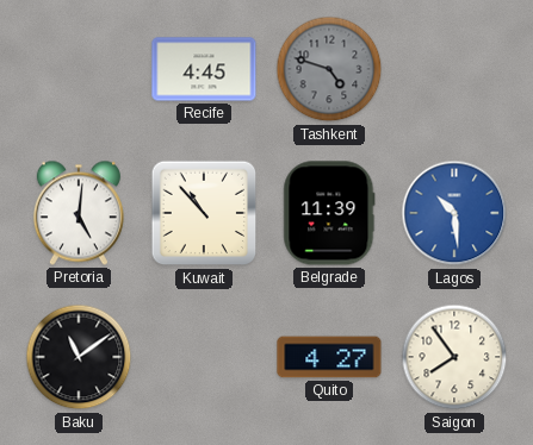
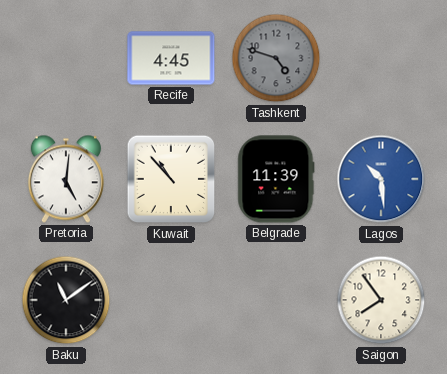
Quito: 4:27 -> none
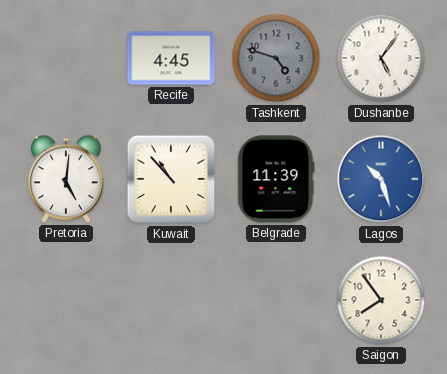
Dushanbe: none -> 5:06
Lagos: 10:29 -> 10:27
Baku: 11:09 -> none
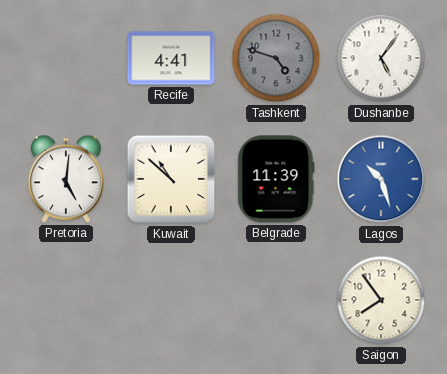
Recife: 4:45 -> 4:41
Kuwait: 10:53 -> 10:52
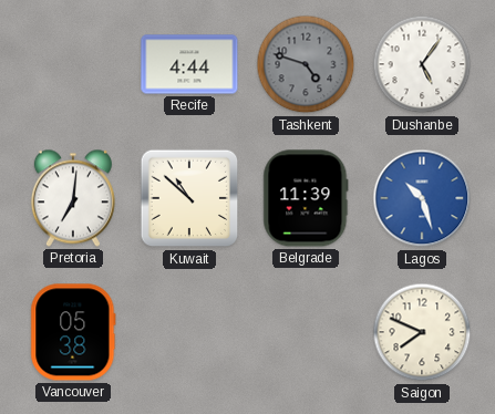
Recife: 4:41 -> 4:44
Pretoria: 5:01 -> 7:01
Vancouver: none -> 05:38
Saigon: 7:54 -> 7:49
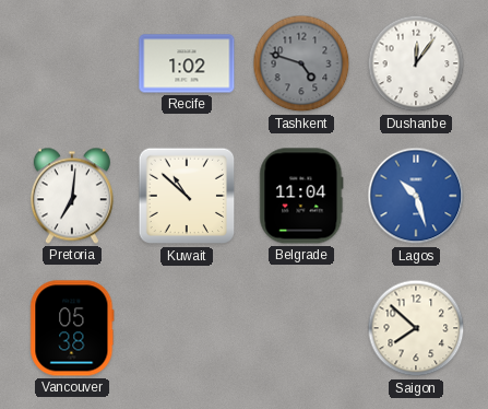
Recife: 4:44 -> 1:02
Dushanbe: 5:06 -> 12:06
Belgrade: 11:39 -> 11:04
Saigon: 7:49 -> 7:52
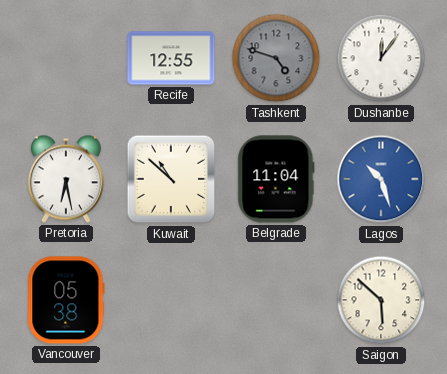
Recife: 1:02 -> 12:55
Pretoria: 7:01 -> 6:28
Saigon: 7:52 -> 5:52
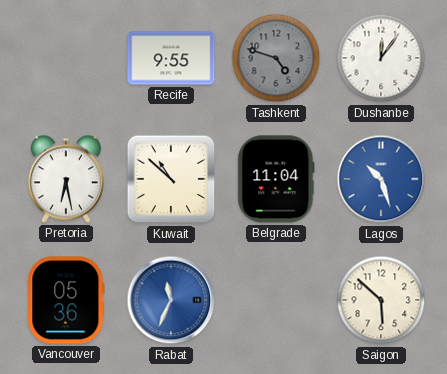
Recife: 12:55 -> 9:55
Vancouver: 05:38 -> 05:36
Rabat: none -> 11:34
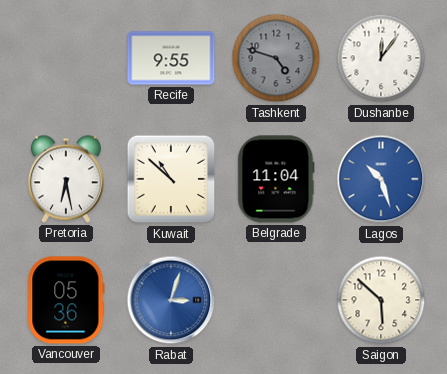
Rabat: 11:34 -> 3:03
